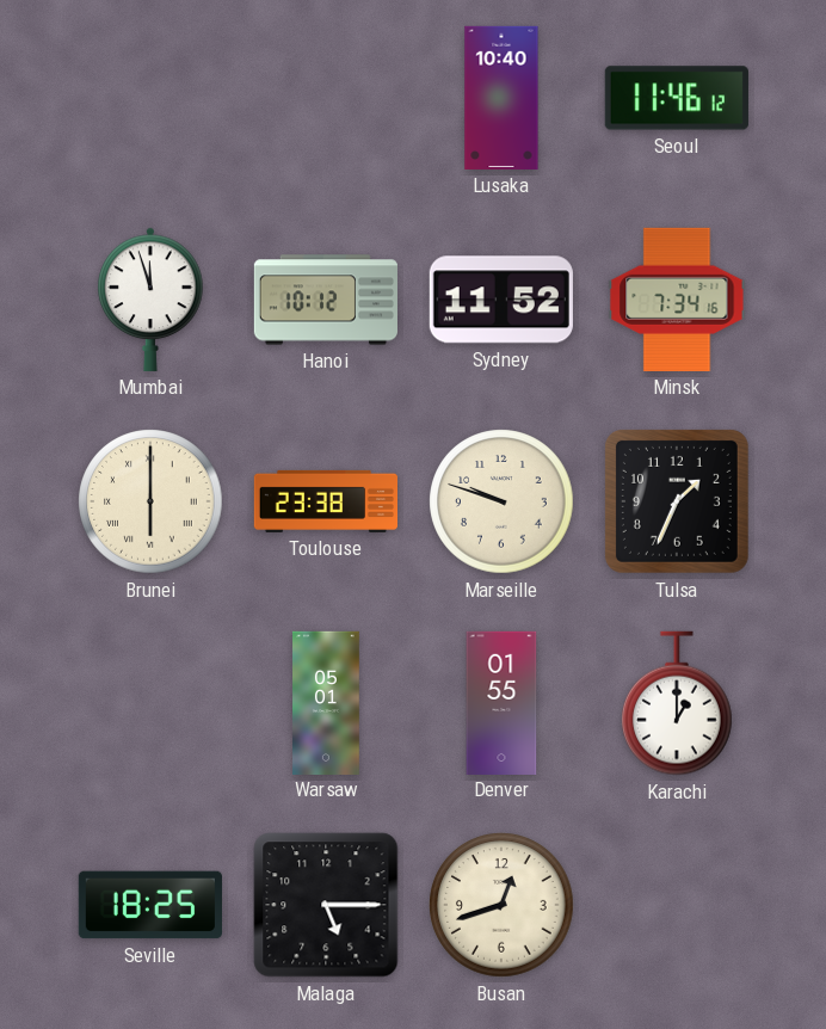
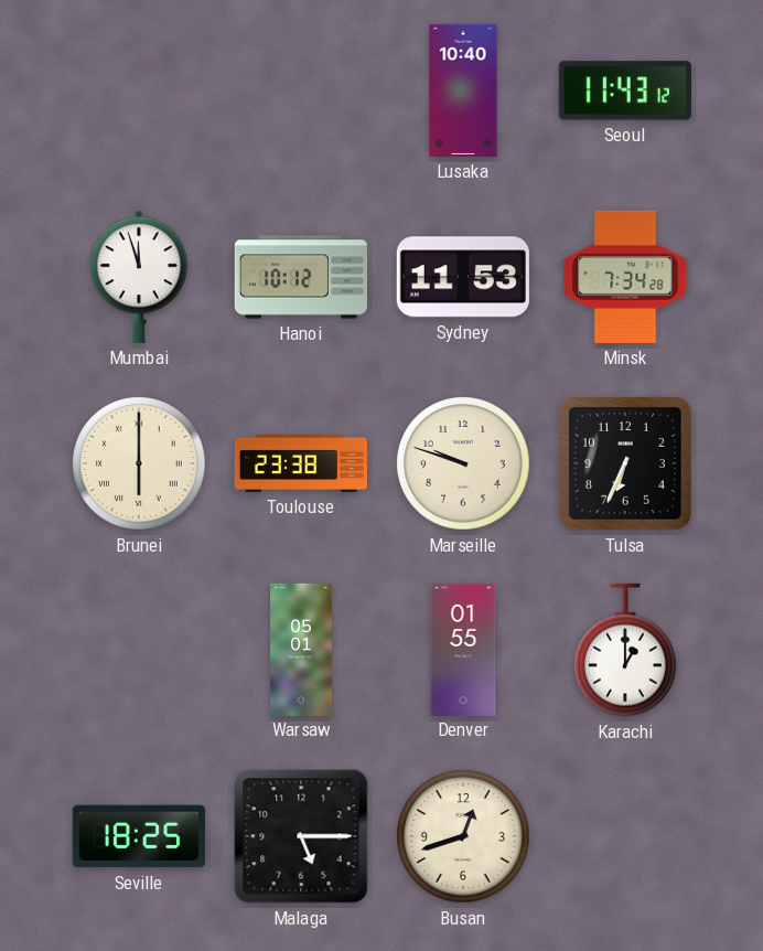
Seoul: 11:46 -> 11:43
Sydney: 11:52 -> 11:53
Minsk: 7:34:16 -> 7:34:28
Tulsa: 1:34 -> 6:34
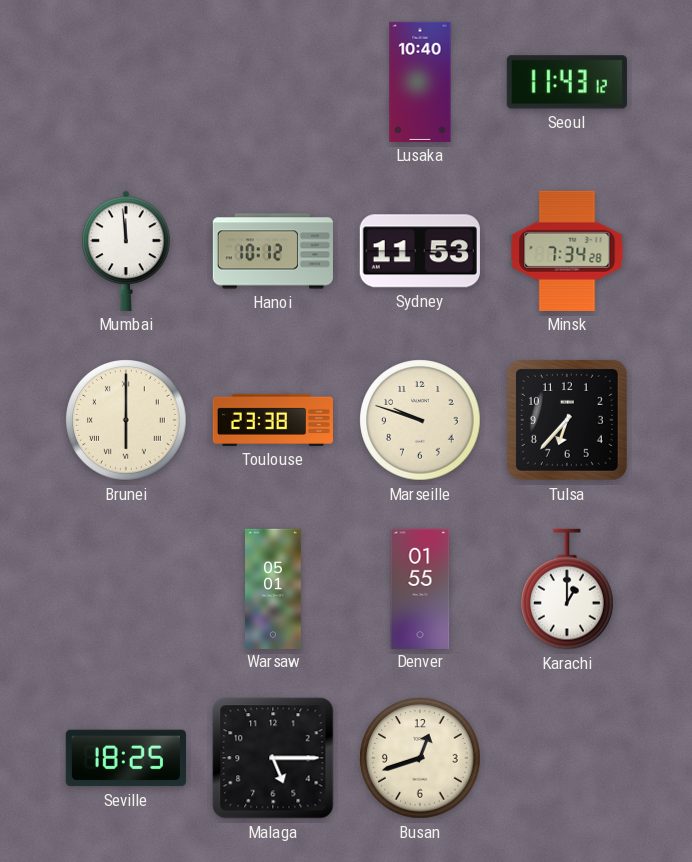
Mumbai: 11:57 -> 11:59
Tulsa: 6:34 -> 6:37
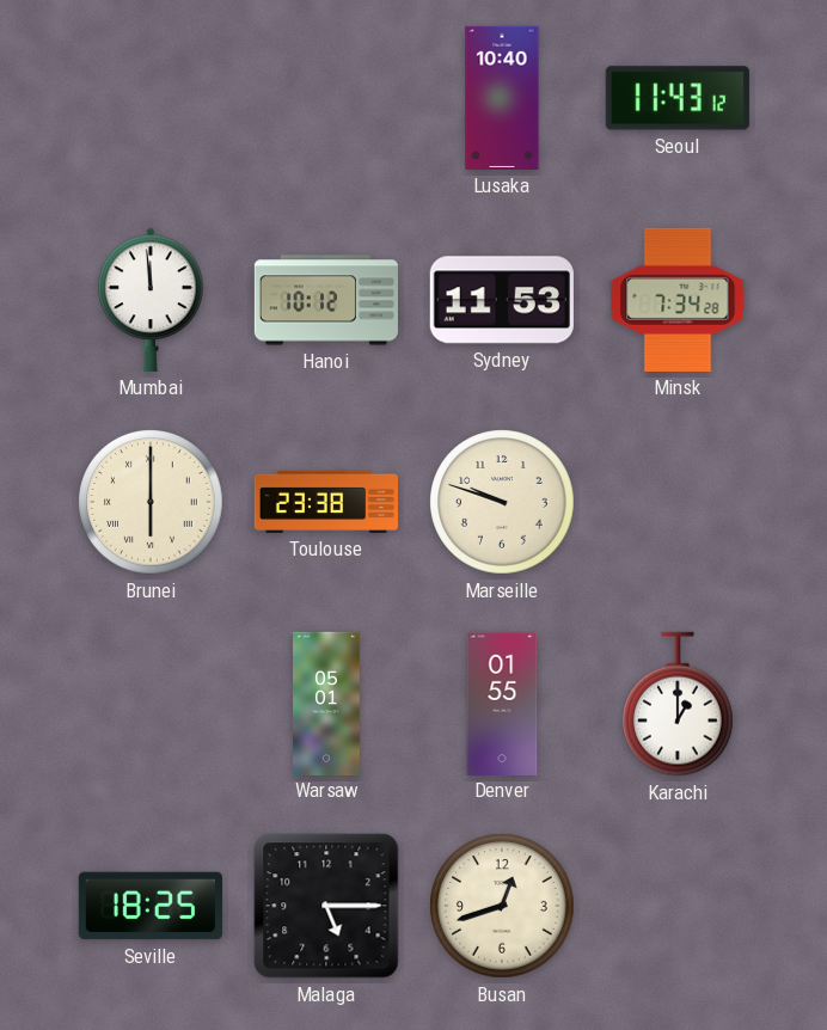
Tulsa: 6:37 -> none
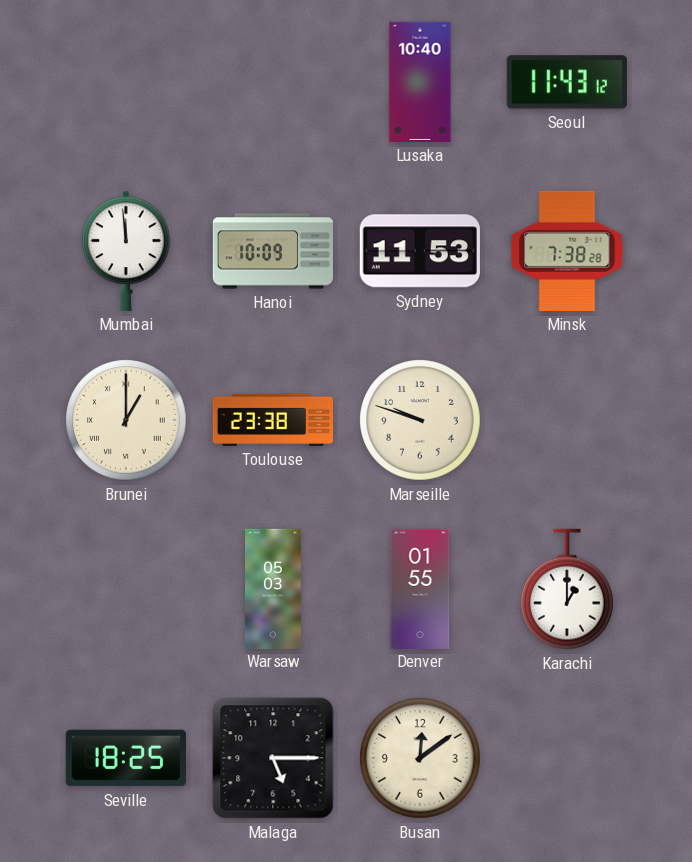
Hanoi: 10:12 -> 10:09
Minsk: 7:34 -> 7:38
Brunei: 6:00 -> 1:00
Warsaw: 05:01 -> 05:03
Busan: 12:42 -> 12:09
